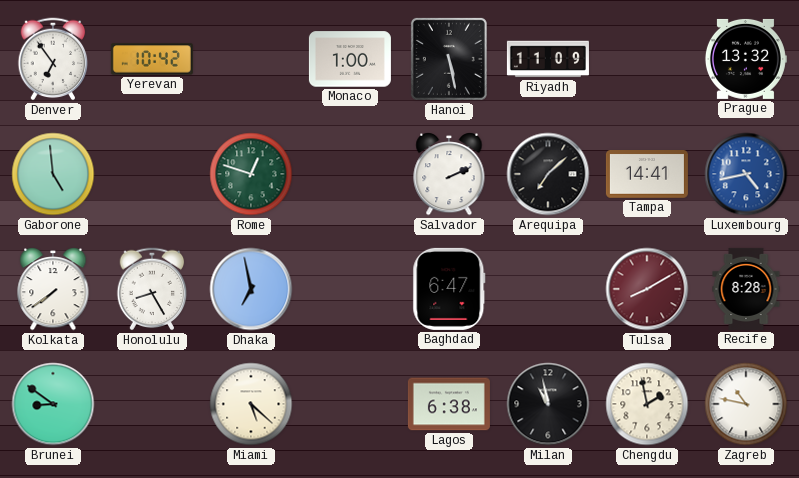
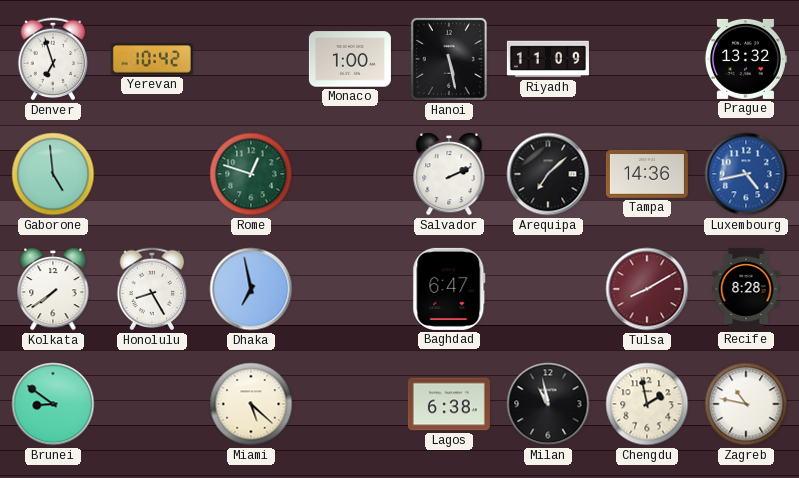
Denver: 6:54 -> 6:57
Tampa: 14:41 -> 14:36
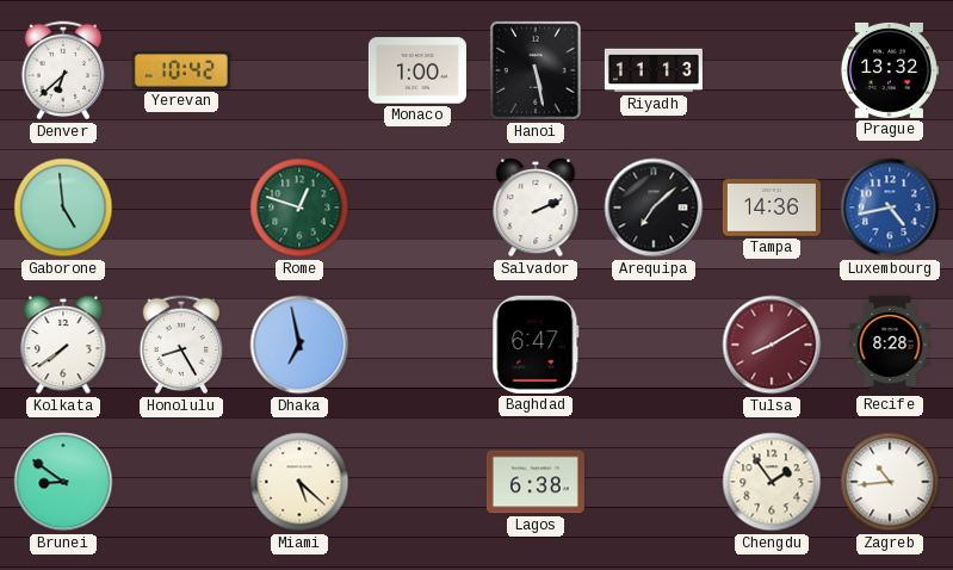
Denver: 6:57 -> 6:38
Riyadh: 11:09 -> 11:13
Milan: 10:58 -> none
Chengdu: 1:58 -> 1:54
Zagreb: 10:47 -> 10:44
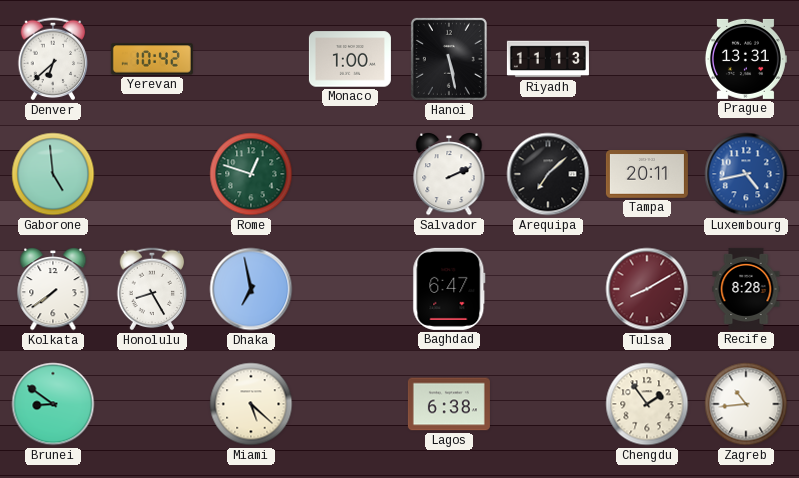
Prague: 13:32 -> 13:31
Tampa: 14:36 -> 20:11
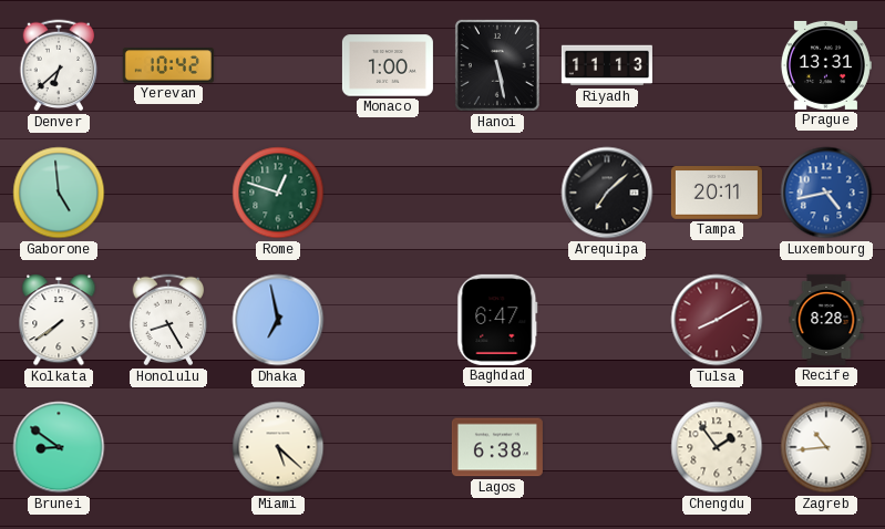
Salvador: 2:11 -> none
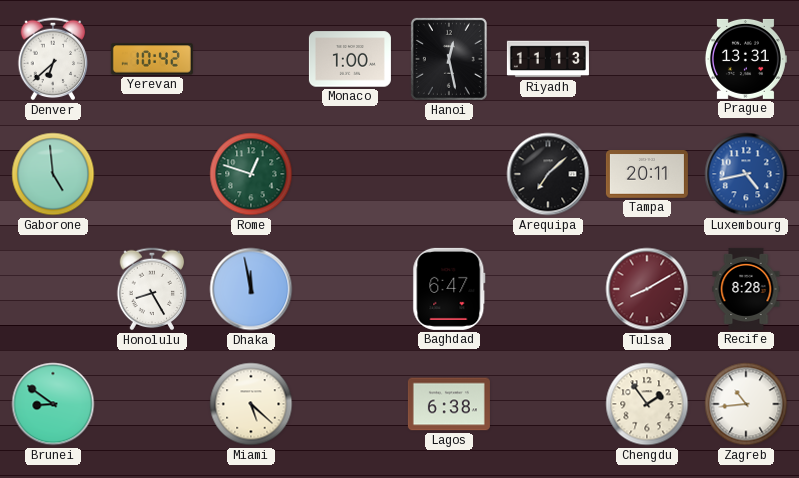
Hanoi: 5:28 -> 12:28
Kolkata: 7:39 -> none
Dhaka: 6:58 -> 11:58
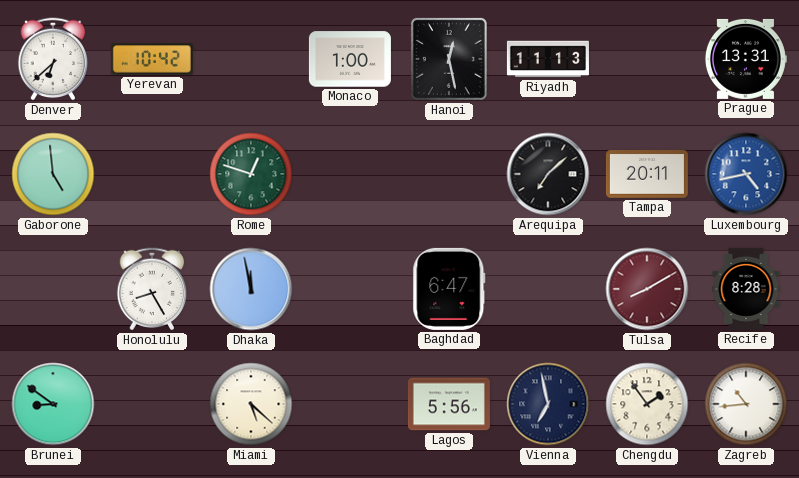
Lagos: 6:38 -> 5:56
Vienna: none -> 6:58
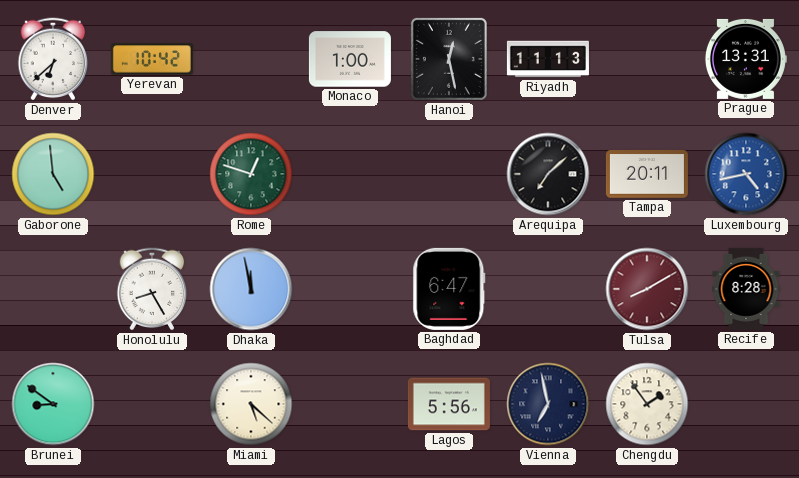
Zagreb: 10:44 -> none
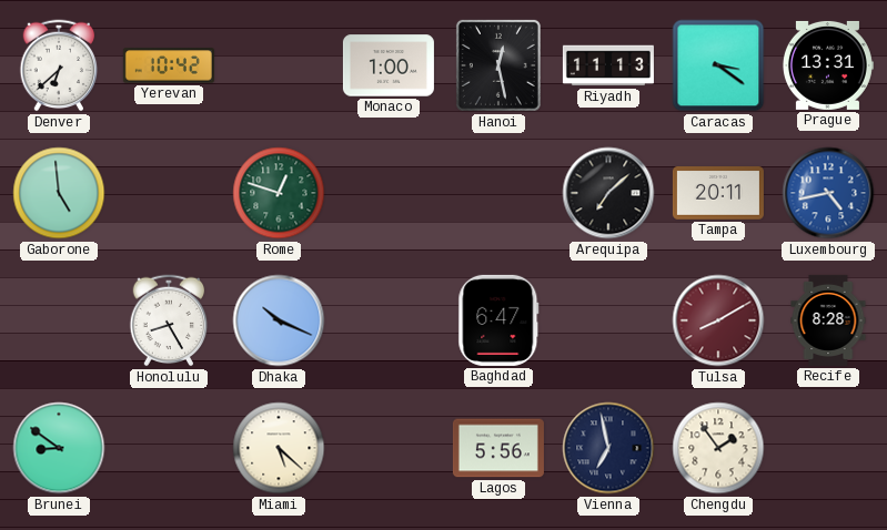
Caracas: none -> 3:21
Dhaka: 11:58 -> 10:19
